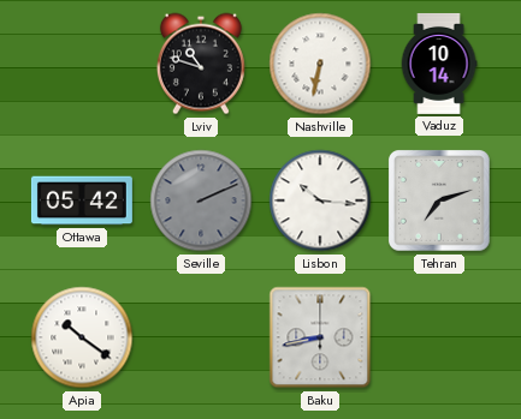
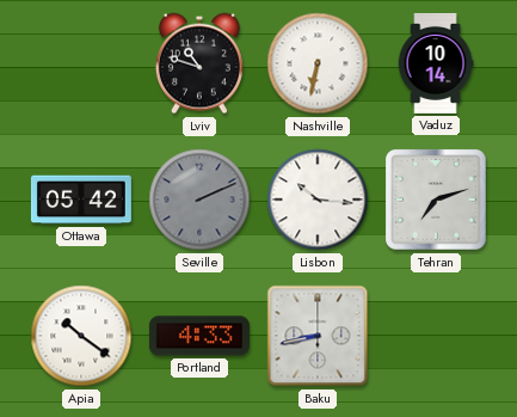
Portland: none -> 4:33
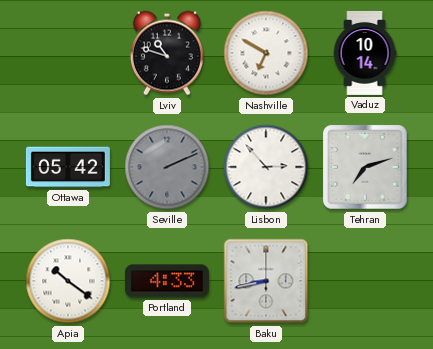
Nashville: 6:32 -> 6:50
Lisbon: 10:16 -> 2:53
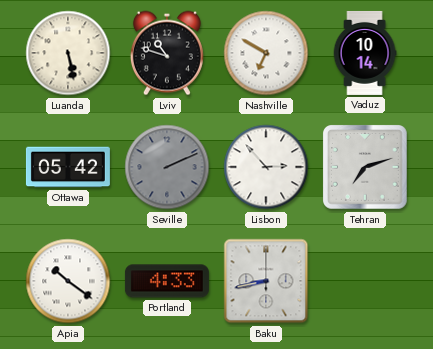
Luanda: none -> 5:28
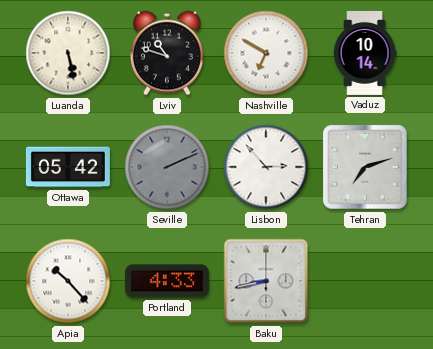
Apia: 10:21 -> 10:23
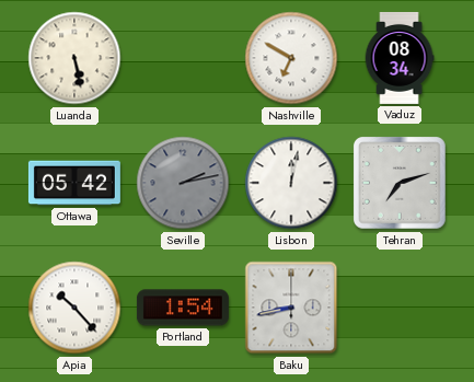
Lviv: 10:48 -> none
Vaduz: 10:14 -> 08:34
Seville: 2:11 -> 2:13
Lisbon: 2:53 -> 12:02
Portland: 4:33 -> 1:54
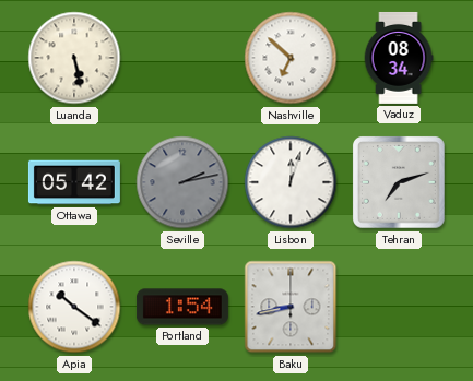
Nashville: 6:50 -> 6:52
Lisbon: 12:02 -> 12:03
Apia: 10:23 -> 10:21
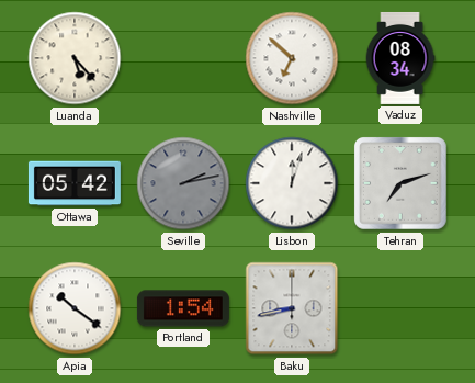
Luanda: 5:28 -> 5:23
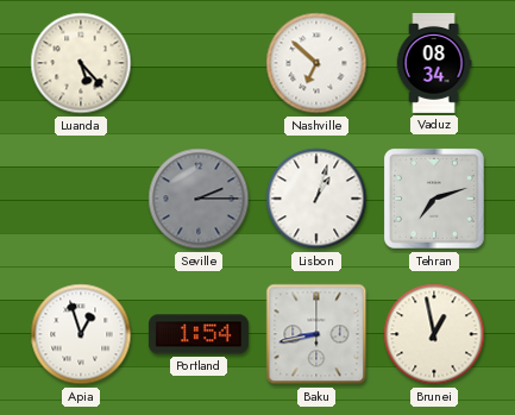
Ottawa: 05:42 -> none
Seville: 2:13 -> 2:15
Lisbon: 12:03 -> 1:03
Apia: 10:21 -> 12:57
Brunei: none -> 12:58
